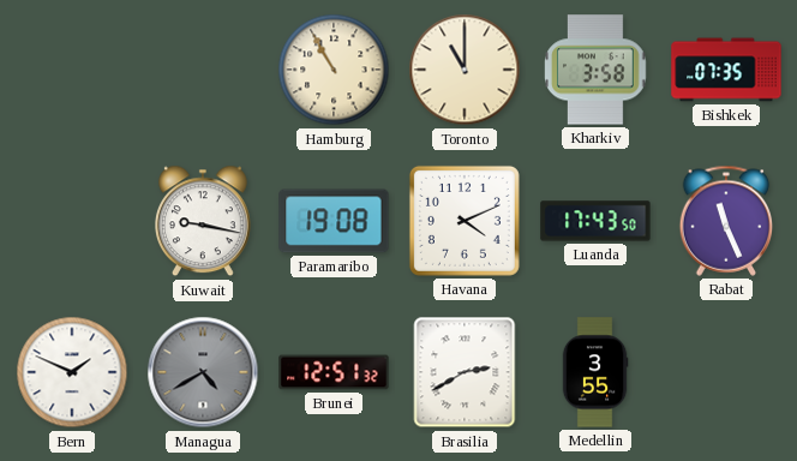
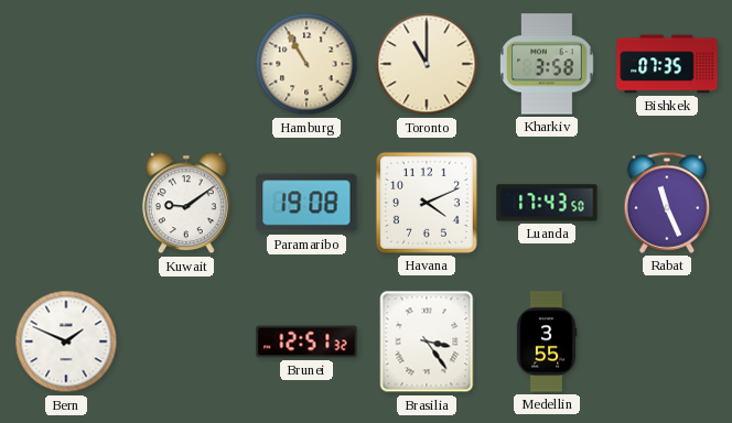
Kuwait: 9:17 -> 9:09
Managua: 4:40 -> none
Brasilia: 2:40 -> 3:24
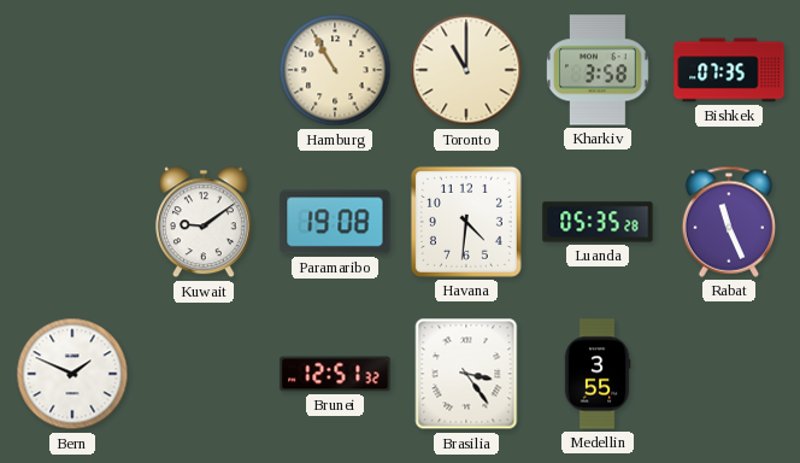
Havana: 4:11 -> 4:31
Luanda: 17:43 -> 05:35
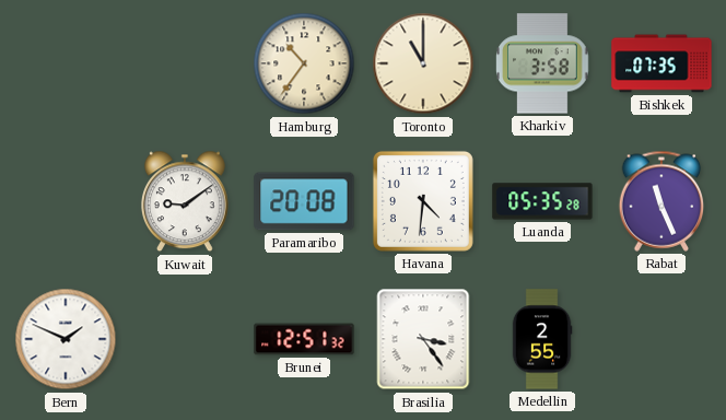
Hamburg: 10:55 -> 10:36
Paramaribo: 19:08 -> 20:08
Medellin: 3:55 -> 2:55
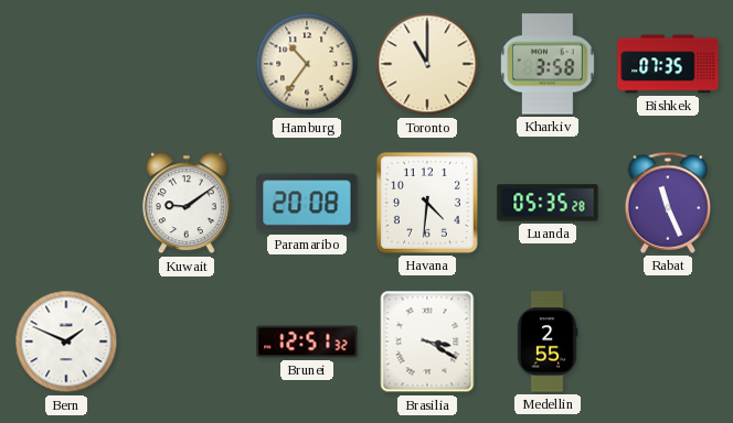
Brasilia: 3:24 -> 3:20
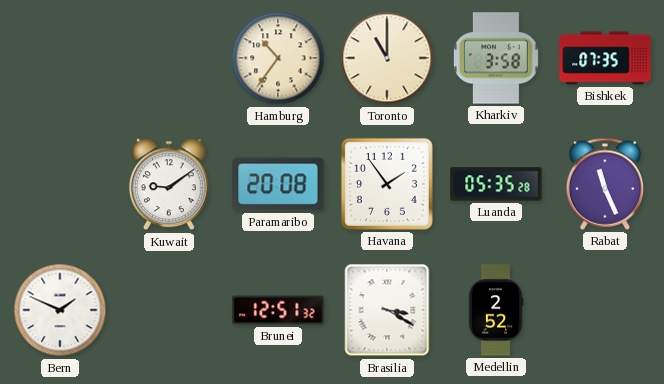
Havana: 4:31 -> 1:54
Medellin: 2:55 -> 2:52
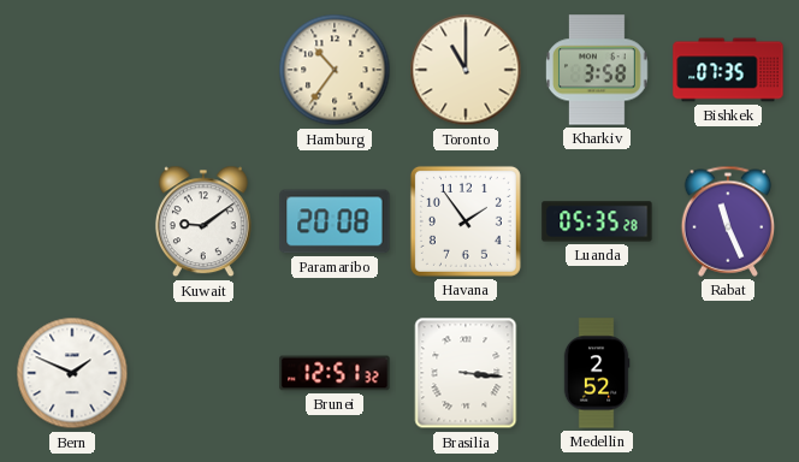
Brasilia: 3:20 -> 3:16
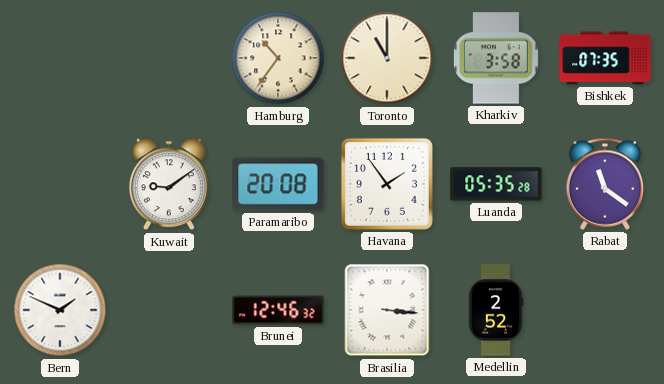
Rabat: 11:26 -> 11:21
Brunei: 12:51 -> 12:46
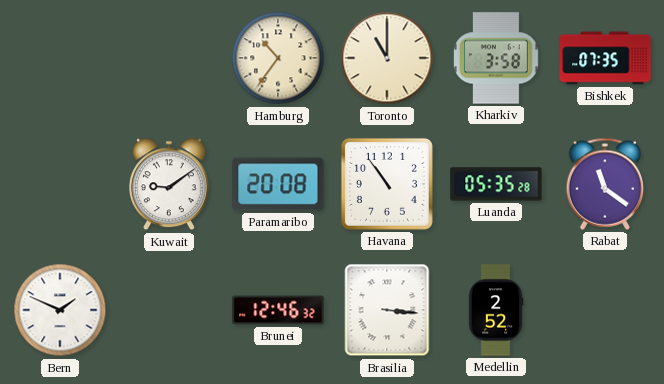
Havana: 1:54 -> 10:54
